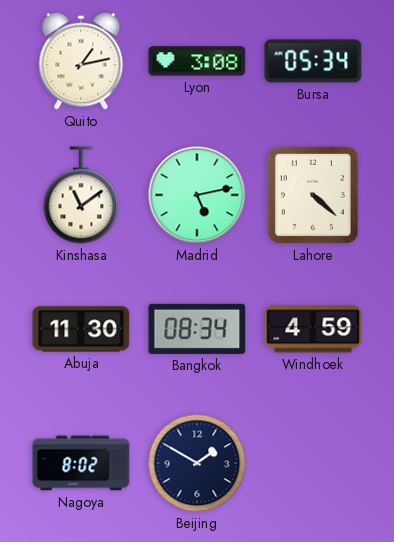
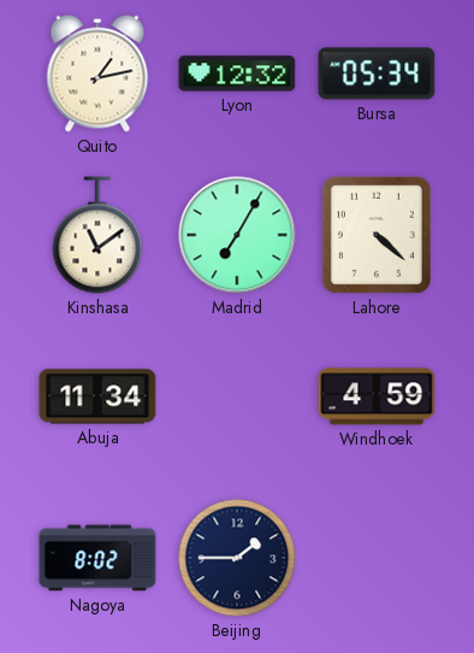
Lyon: 3:08 -> 12:32
Madrid: 5:13 -> 7:05
Abuja: 11:30 -> 11:34
Bangkok: 08:34 -> none
Beijing: 1:50 -> 1:45
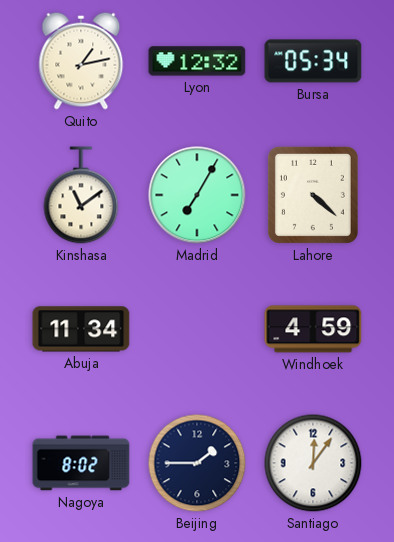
Santiago: none -> 12:06
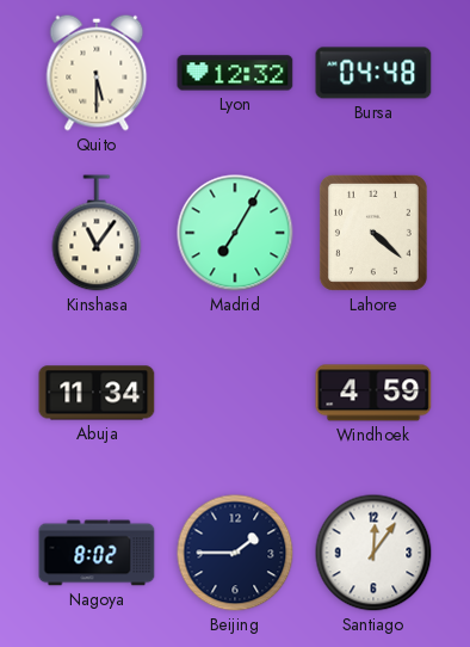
Quito: 1:13 -> 5:30
Bursa: 05:34 -> 04:48
Kinshasa: 11:09 -> 11:06
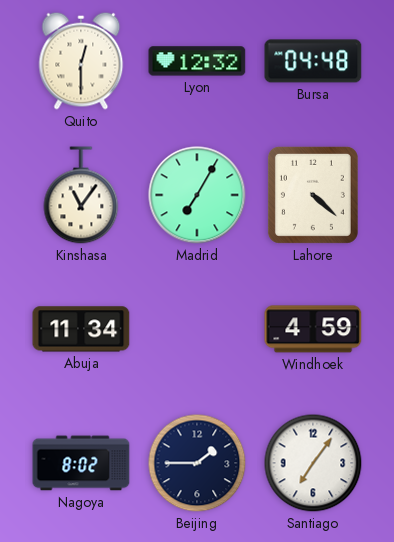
Quito: 5:30 -> 12:30
Santiago: 12:06 -> 7:06
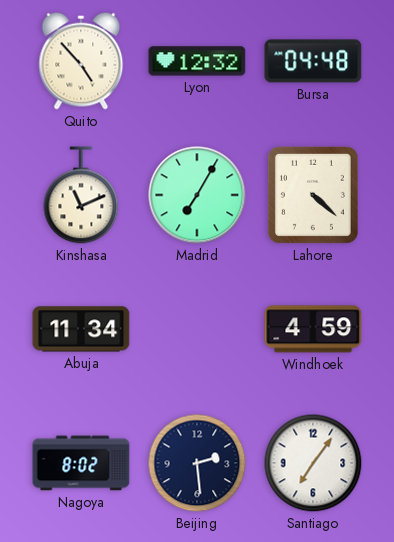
Quito: 12:30 -> 4:53
Kinshasa: 11:06 -> 11:11
Beijing: 1:45 -> 2:29
